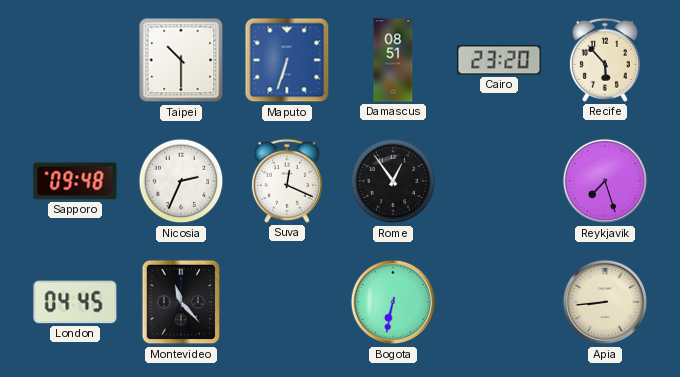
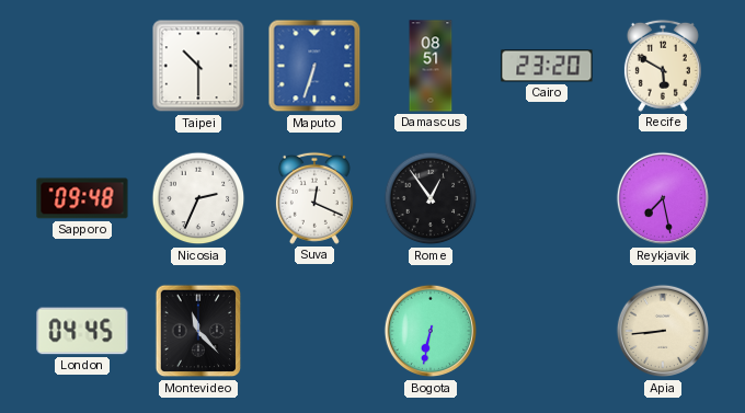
Recife: 5:53 -> 5:50
Reykjavik: 7:27 -> 7:28
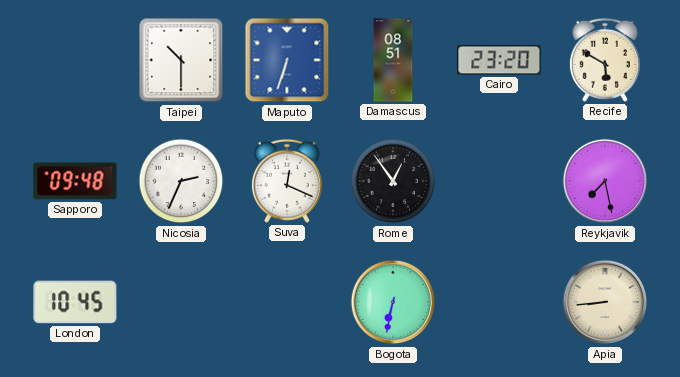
London: 04:45 -> 10:45
Montevideo: 11:23 -> none
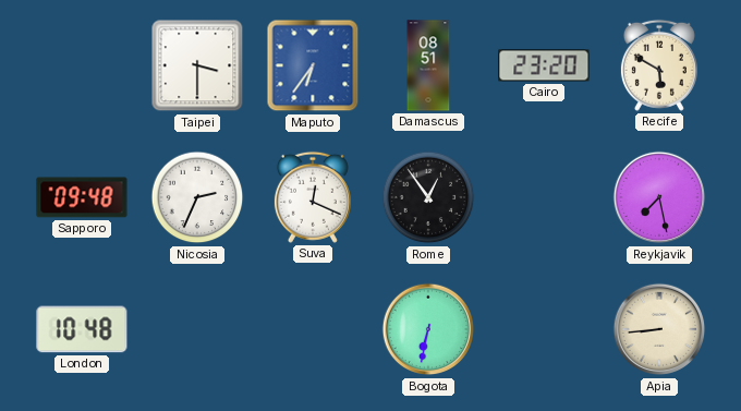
Taipei: 10:30 -> 3:30
Maputo: 6:33 -> 6:36
London: 10:45 -> 10:48
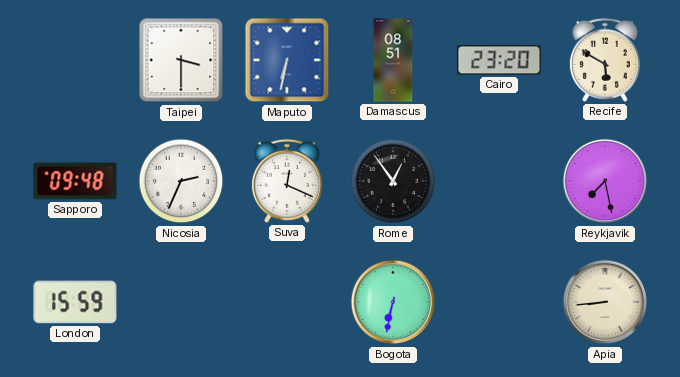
Maputo: 6:36 -> 6:32
London: 10:48 -> 15:59
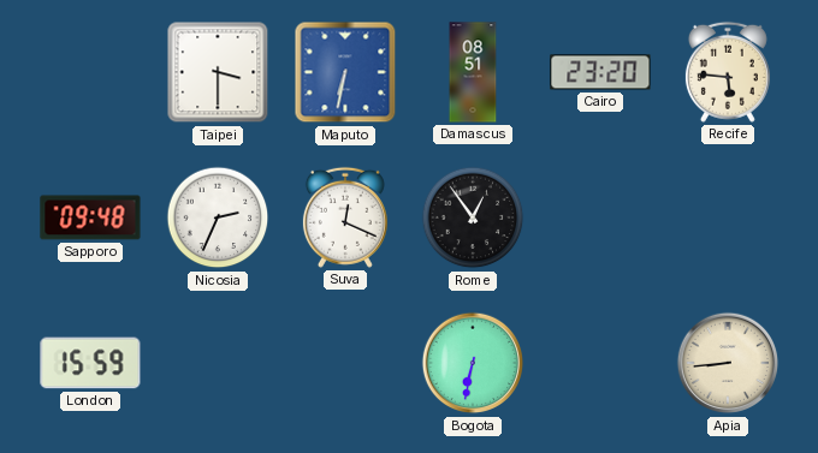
Recife: 5:50 -> 5:46
Reykjavik: 7:28 -> none
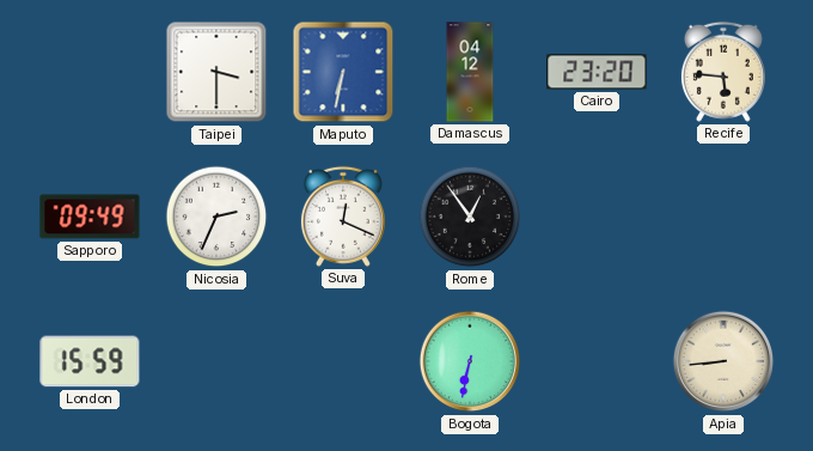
Damascus: 08:51 -> 04:12
Sapporo: 09:48 -> 09:49
